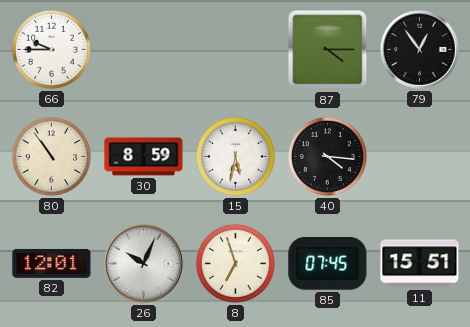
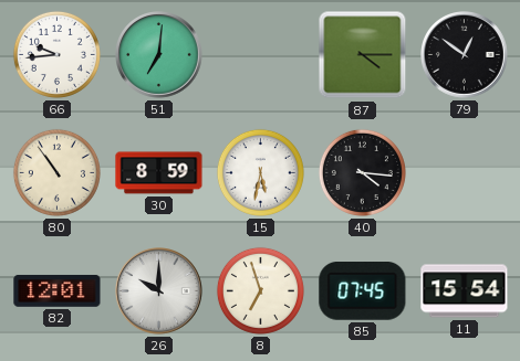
66: 9:45 -> 9:44
51: none -> 7:01
79: 12:54 -> 12:51
26: 10:04 -> 10:00
11: 15:51 -> 15:54
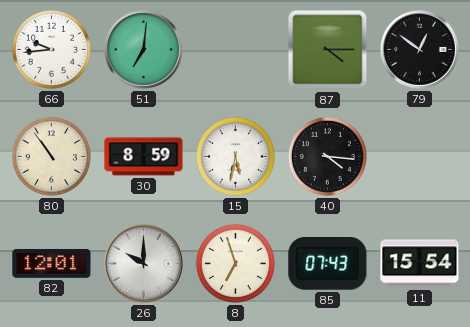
85: 07:45 -> 07:43
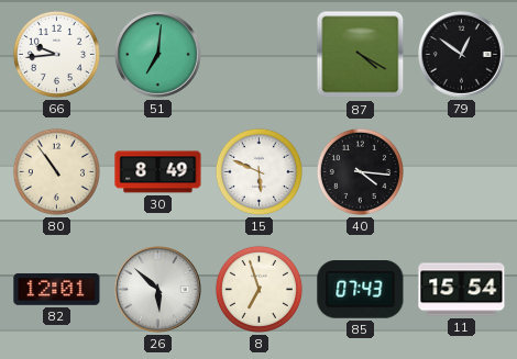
87: 4:15 -> 4:20
30: 8:59 -> 8:49
15: 5:32 -> 5:49
26: 10:00 -> 5:52
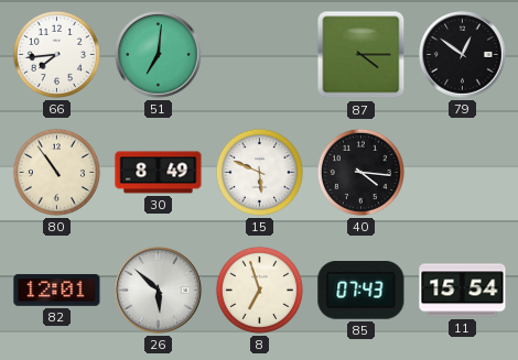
66: 9:44 -> 7:44
87: 4:20 -> 4:15
